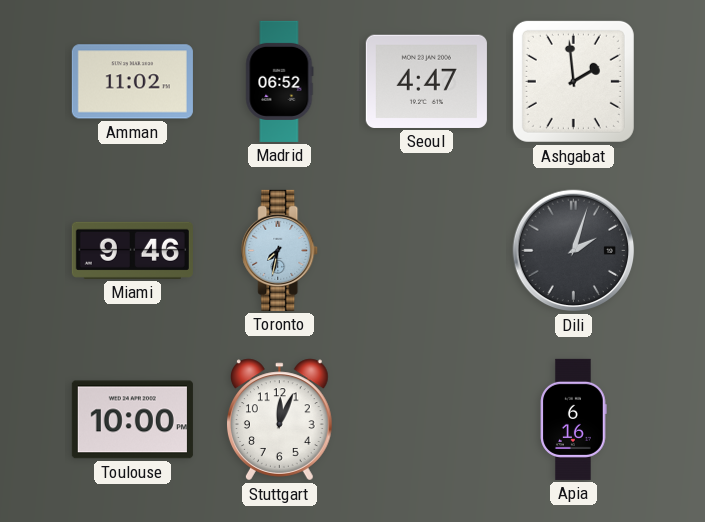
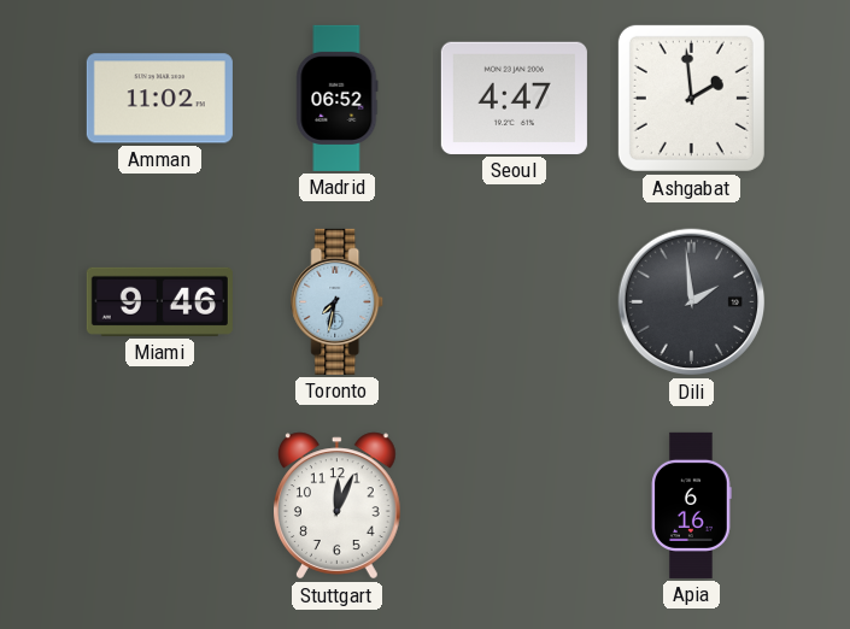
Dili: 2:03 -> 1:59
Toulouse: 10:00 -> none
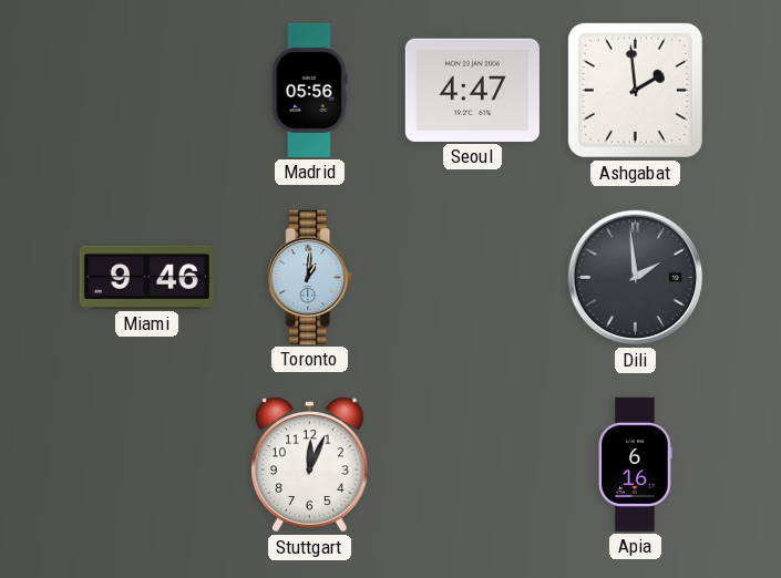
Amman: 11:02 -> none
Madrid: 06:52 -> 05:56
Toronto: 7:32 -> 1:01
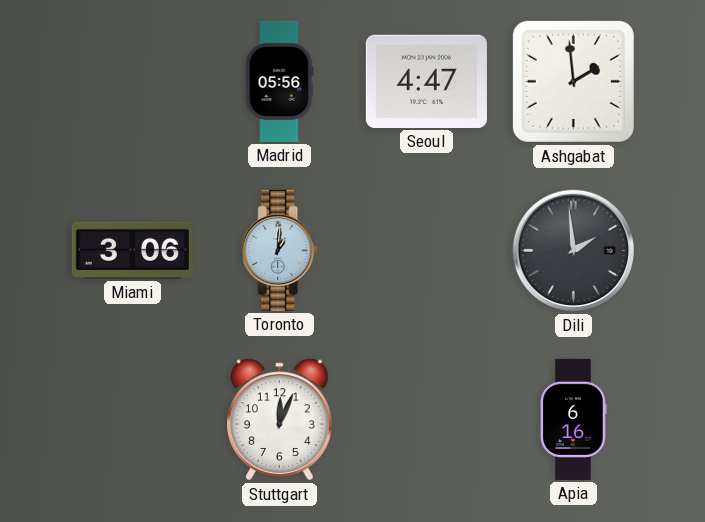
Miami: 9:46 -> 3:06
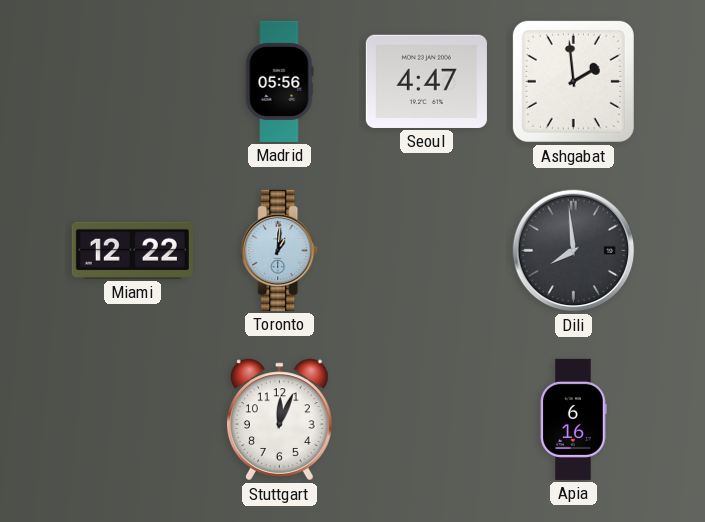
Miami: 3:06 -> 12:22
Dili: 1:59 -> 7:59
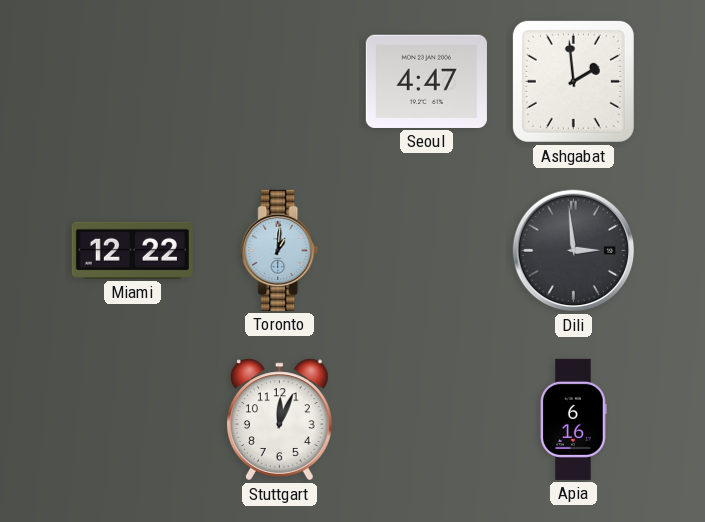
Madrid: 05:56 -> none
Dili: 7:59 -> 2:59
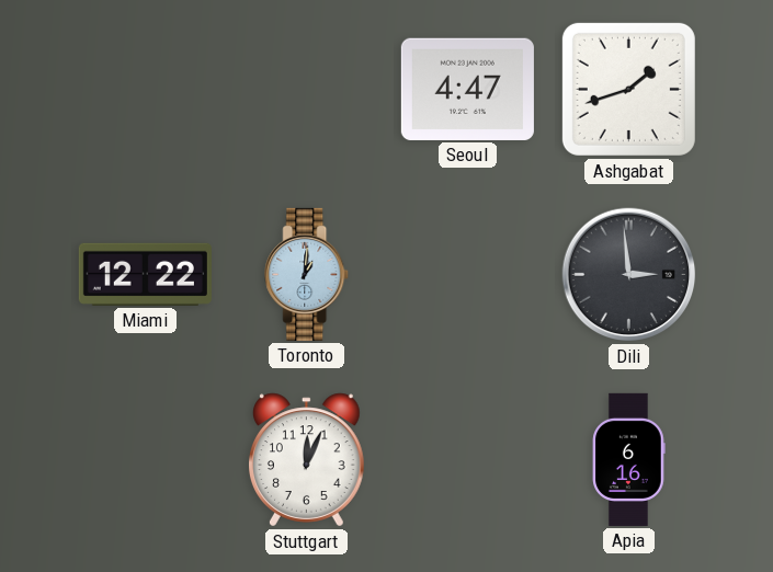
Ashgabat: 1:59 -> 1:42
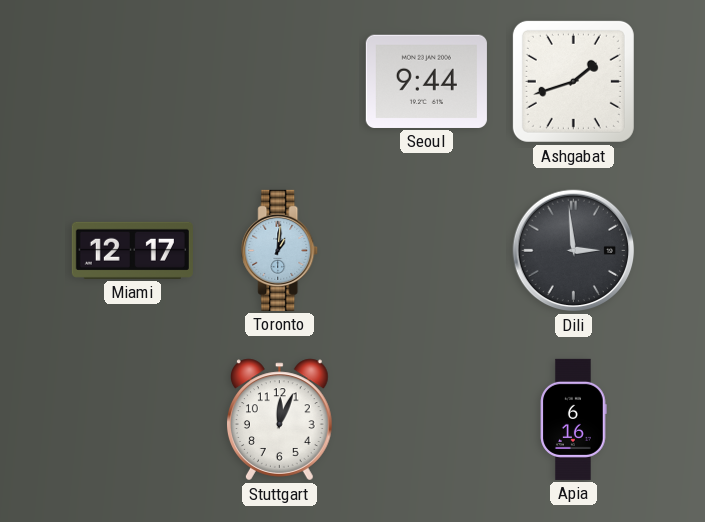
Seoul: 4:47 -> 9:44
Miami: 12:22 -> 12:17
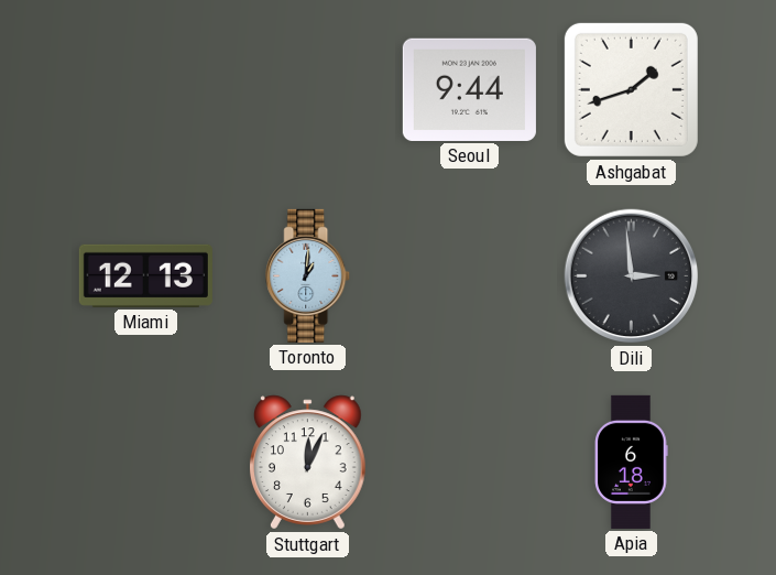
Miami: 12:17 -> 12:13
Apia: 6:16 -> 6:18
